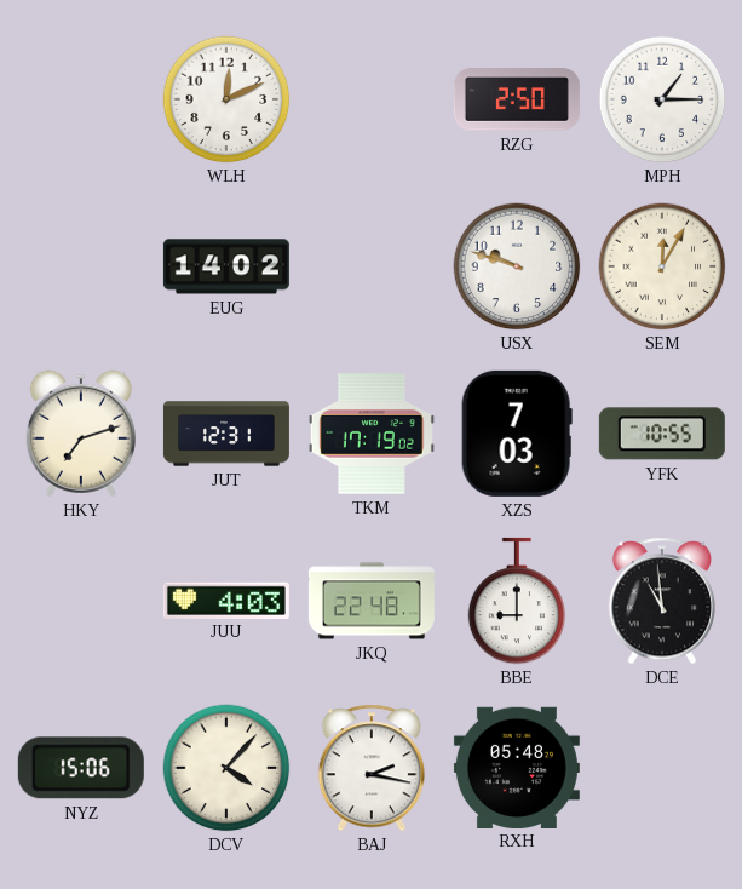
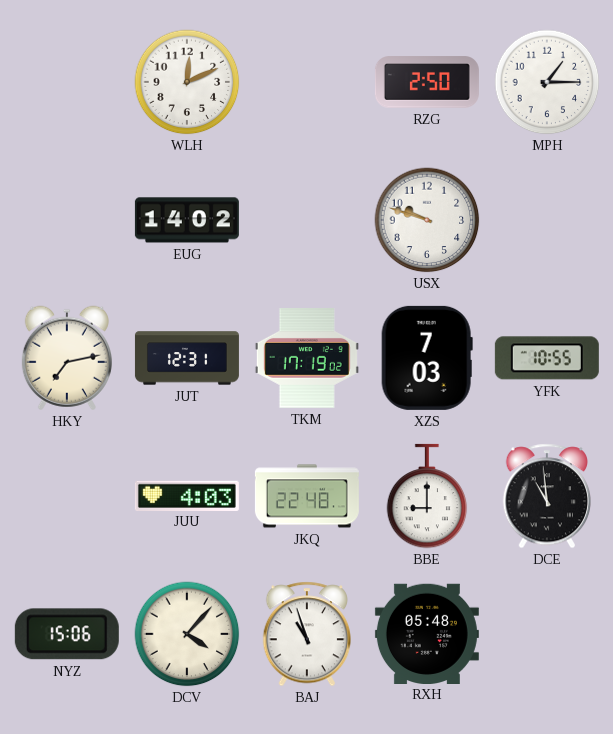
SEM: 12:05 -> none
HKY: 7:12 -> 7:13
BAJ: 2:17 -> 10:57
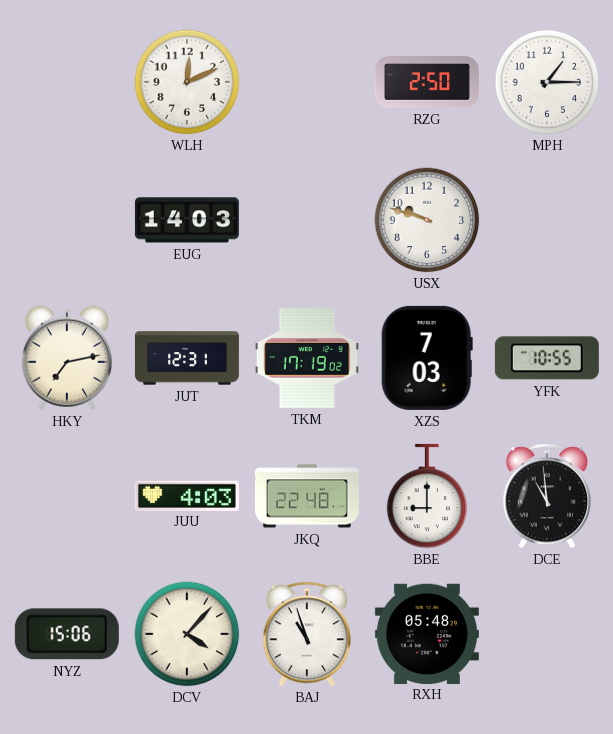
EUG: 14:02 -> 14:03
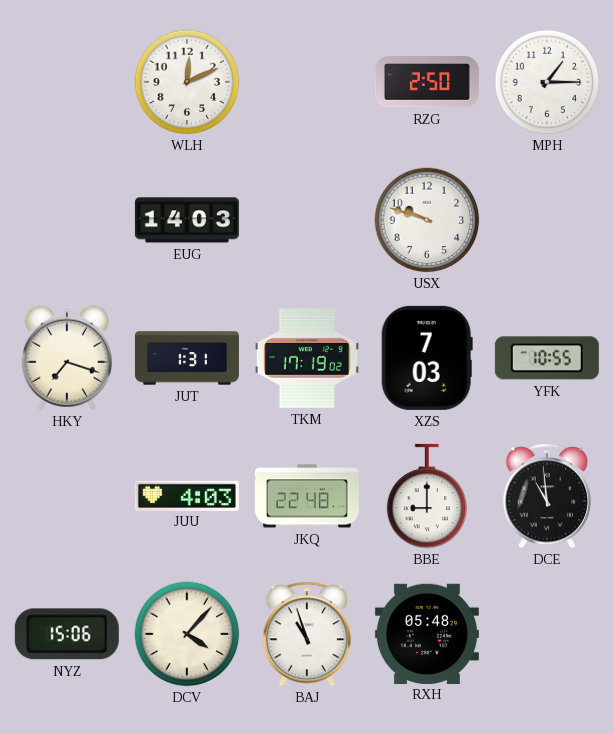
HKY: 7:13 -> 7:18
JUT: 12:31 -> 1:31
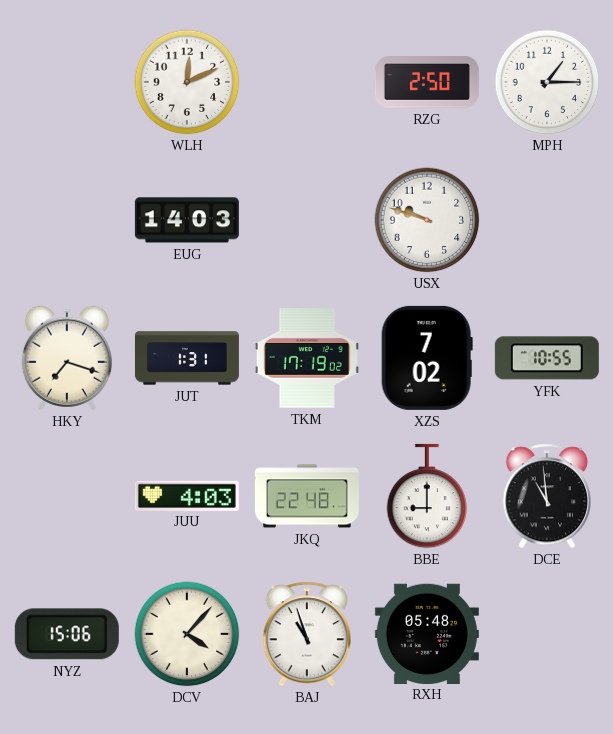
XZS: 7:03 -> 7:02
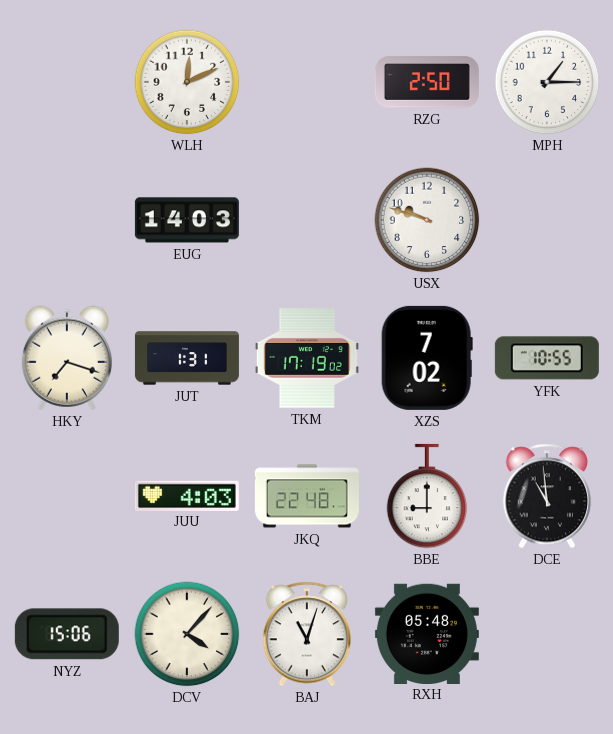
BAJ: 10:57 -> 11:03
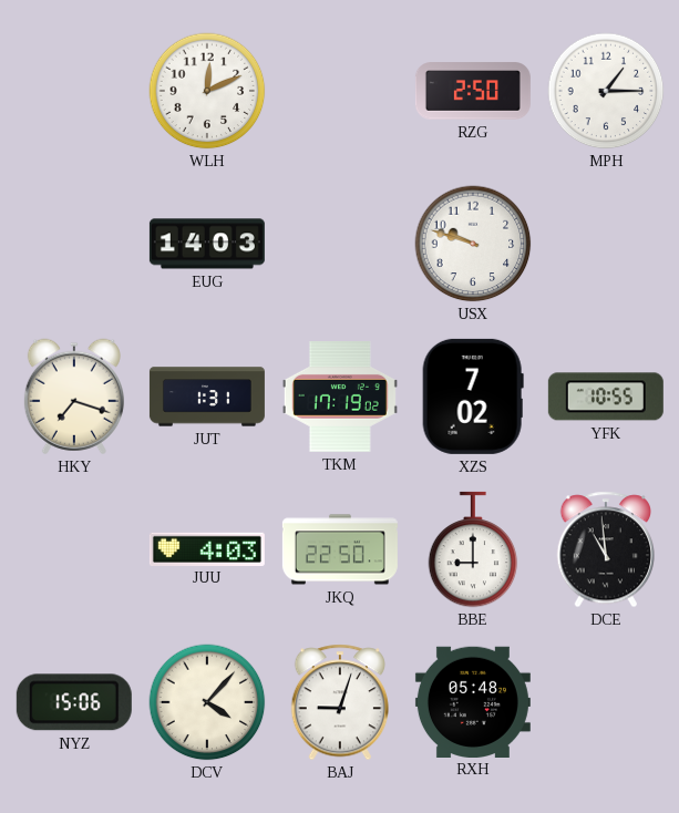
JKQ: 22:48 -> 22:50
BAJ: 11:03 -> 9:03
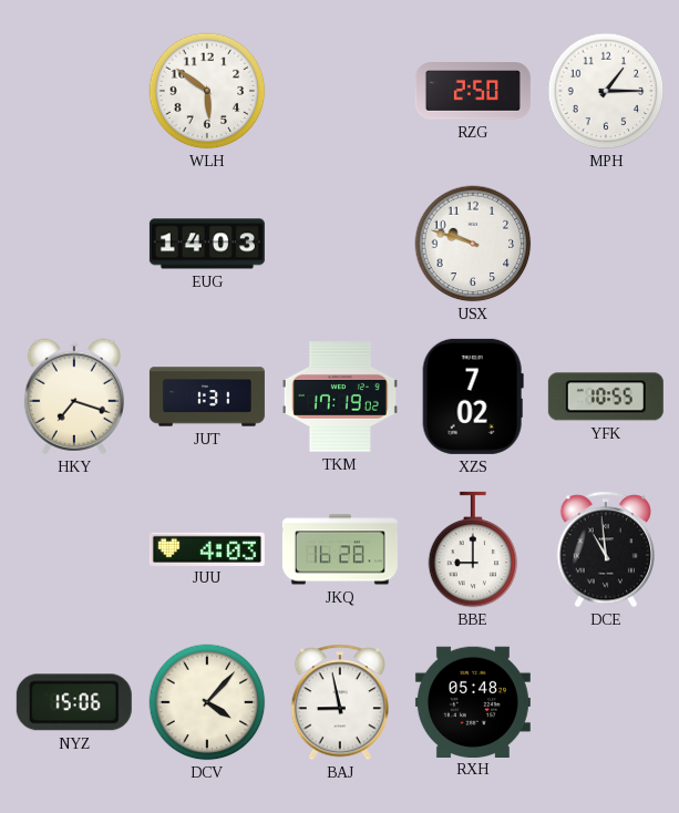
WLH: 12:11 -> 5:51
JKQ: 22:50 -> 16:28
BAJ: 9:03 -> 8:58
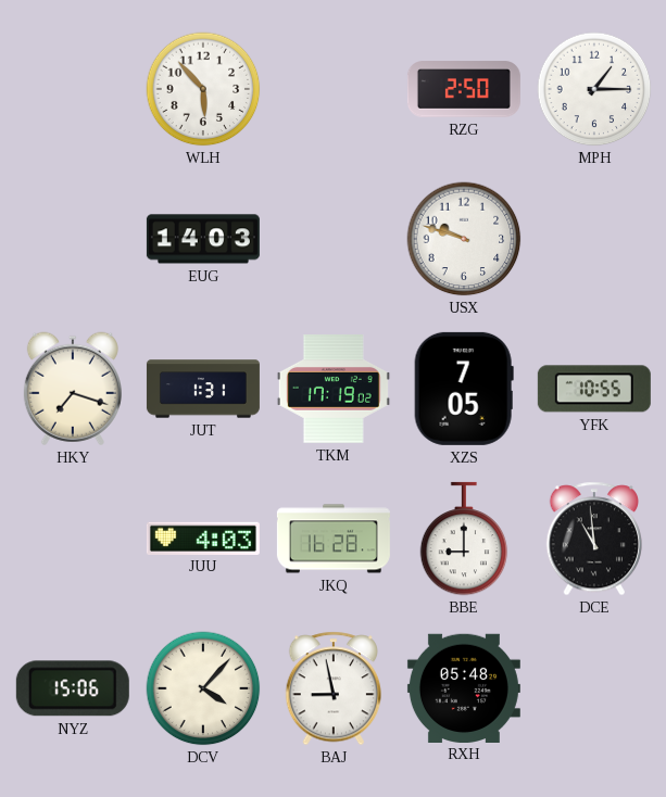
WLH: 5:51 -> 5:53
XZS: 7:02 -> 7:05
